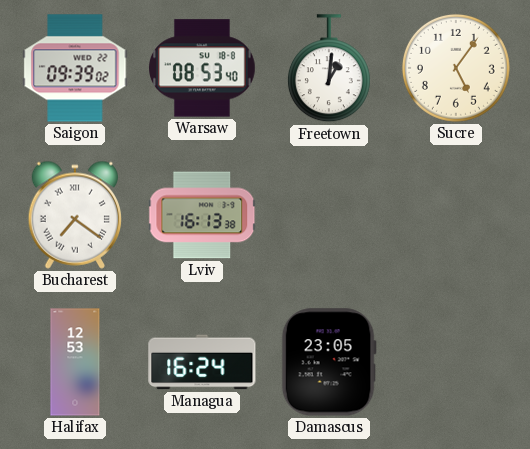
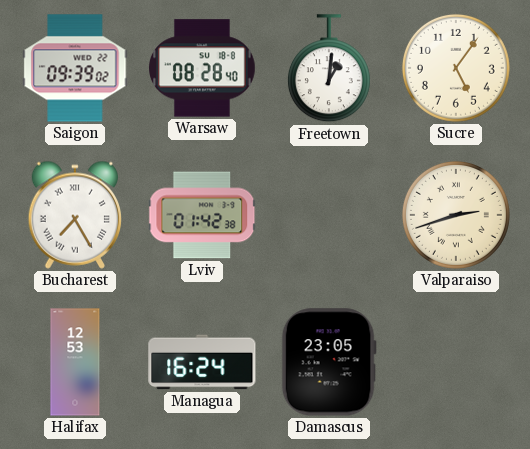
Warsaw: 08:53 -> 08:28
Bucharest: 7:21 -> 7:25
Lviv: 16:13 -> 01:42
Valparaiso: none -> 2:42
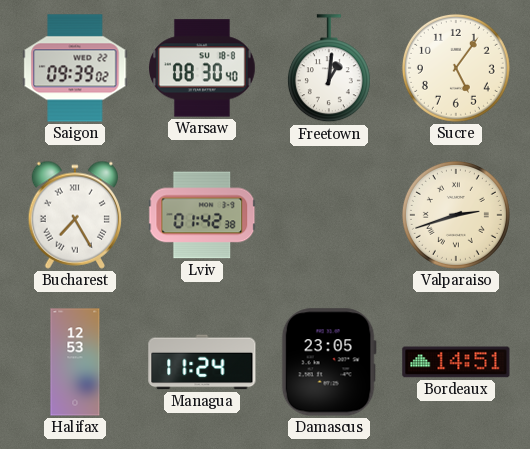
Warsaw: 08:28 -> 08:30
Managua: 16:24 -> 11:24
Bordeaux: none -> 14:51
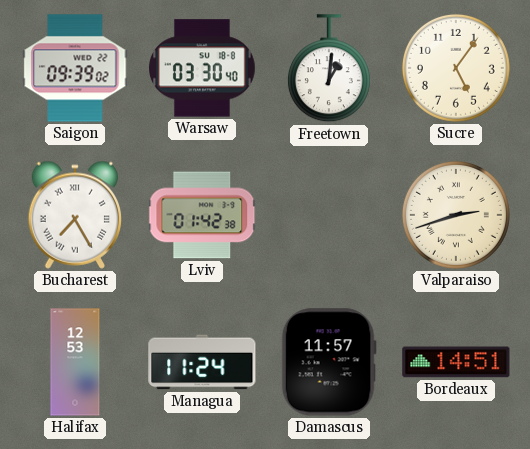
Warsaw: 08:30 -> 03:30
Damascus: 23:05 -> 11:57
